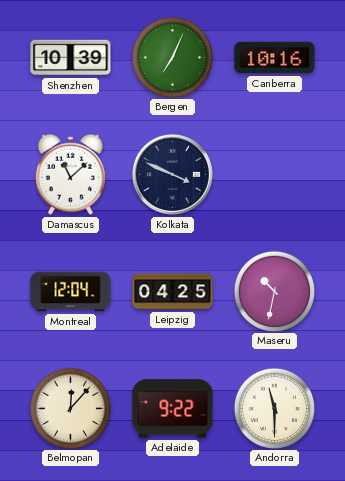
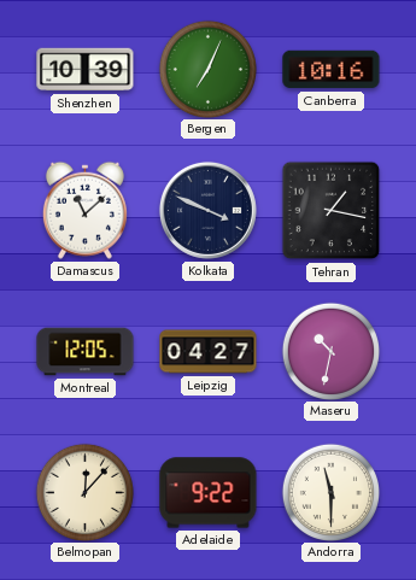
Tehran: none -> 1:17
Montreal: 12:04 -> 12:05
Leipzig: 04:25 -> 04:27
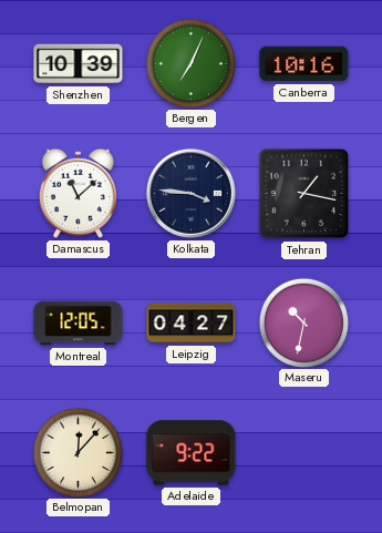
Kolkata: 3:49 -> 3:46
Andorra: 11:30 -> none
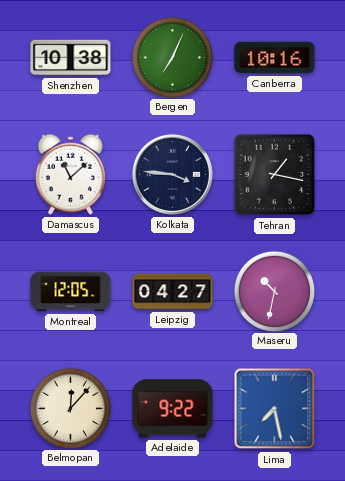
Shenzhen: 10:39 -> 10:38
Lima: none -> 7:28
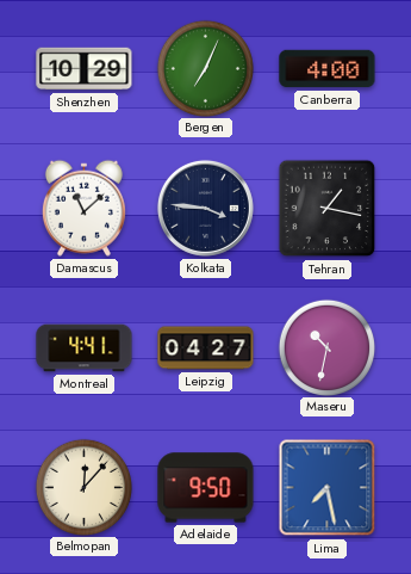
Shenzhen: 10:38 -> 10:29
Canberra: 10:16 -> 4:00
Montreal: 12:05 -> 4:41
Adelaide: 9:22 -> 9:50
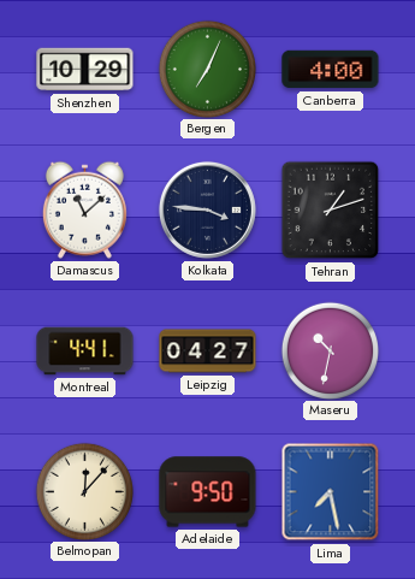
Tehran: 1:17 -> 1:12
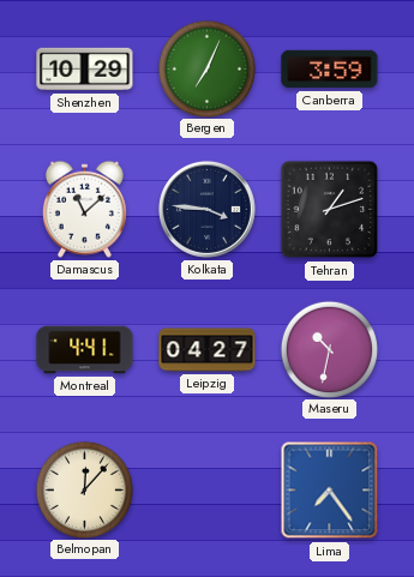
Canberra: 4:00 -> 3:59
Adelaide: 9:50 -> none
Lima: 7:28 -> 7:24
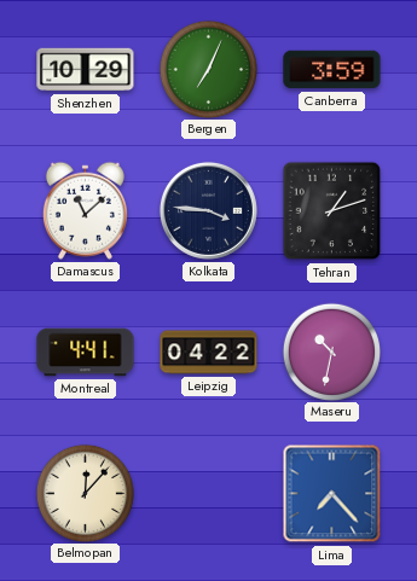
Leipzig: 04:27 -> 04:22
Lima: 7:24 -> 7:23
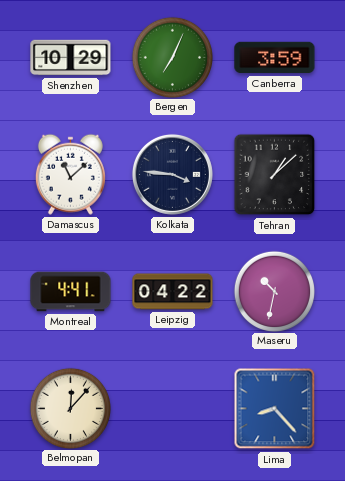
Tehran: 1:12 -> 1:08
Lima: 7:23 -> 8:23
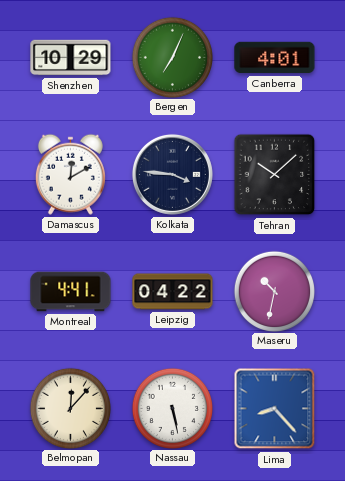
Canberra: 3:59 -> 4:01
Damascus: 11:08 -> 12:10
Tehran: 1:08 -> 10:08
Nassau: none -> 5:28
